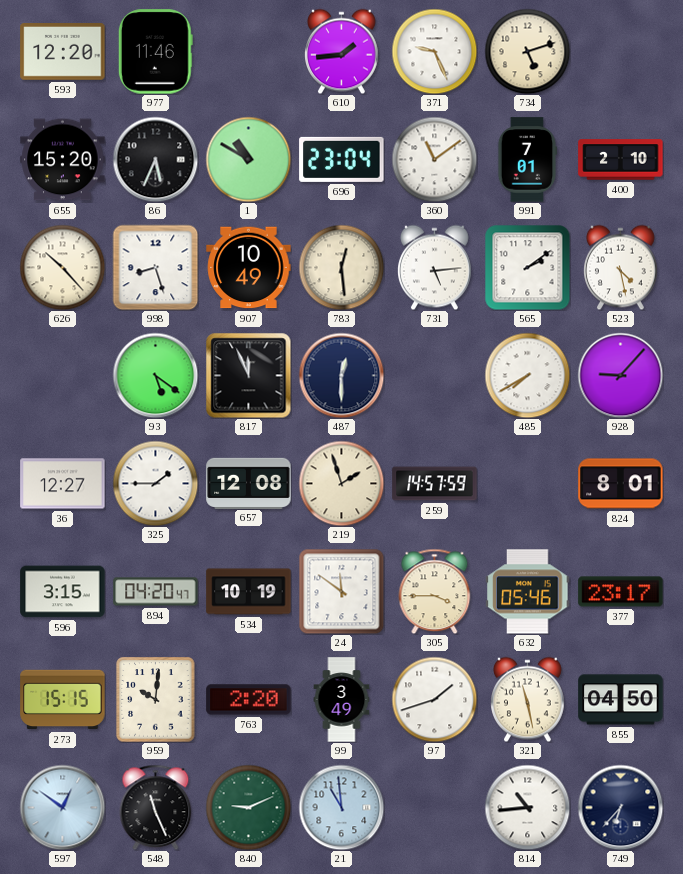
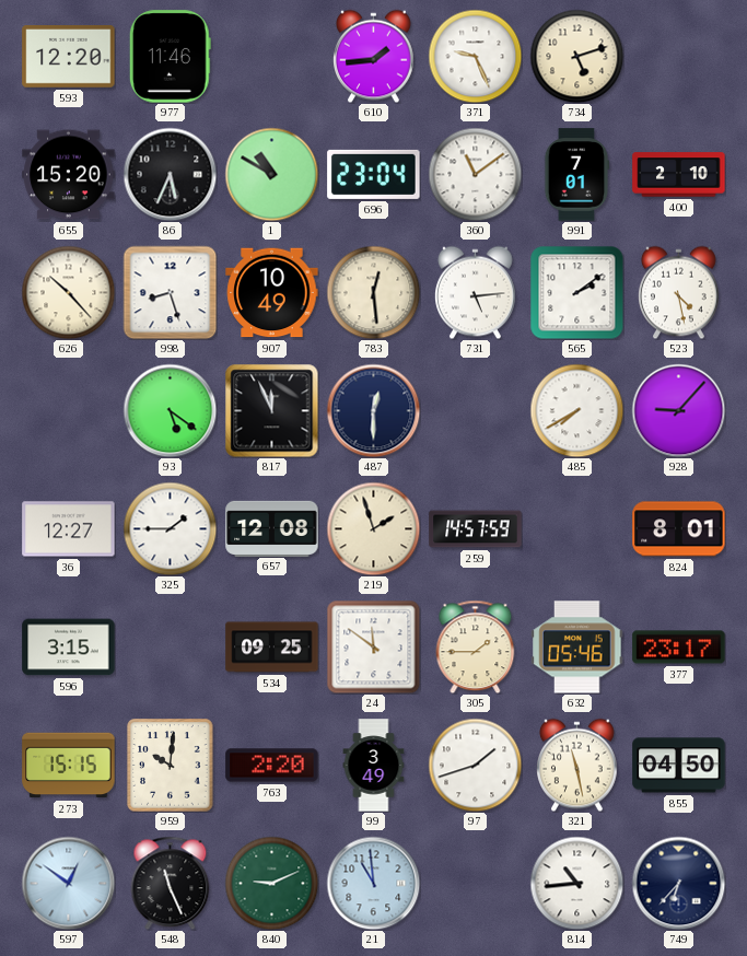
894: 04:20 -> none
534: 10:19 -> 09:25
305: 3:45 -> 1:45
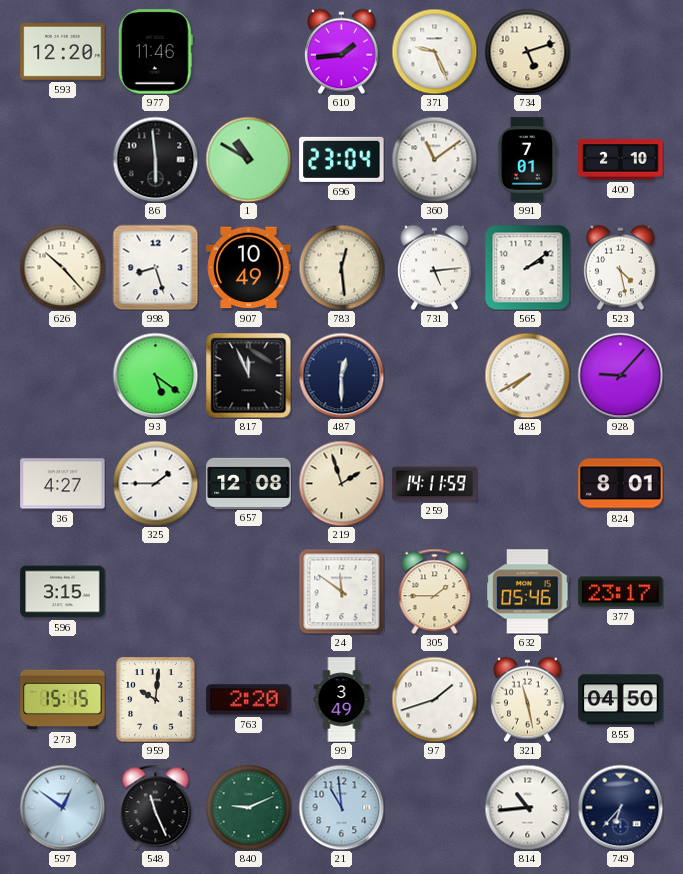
655: 15:20 -> none
86: 5:34 -> 5:59
36: 12:27 -> 4:27
259: 14:57 -> 14:11
534: 09:25 -> none
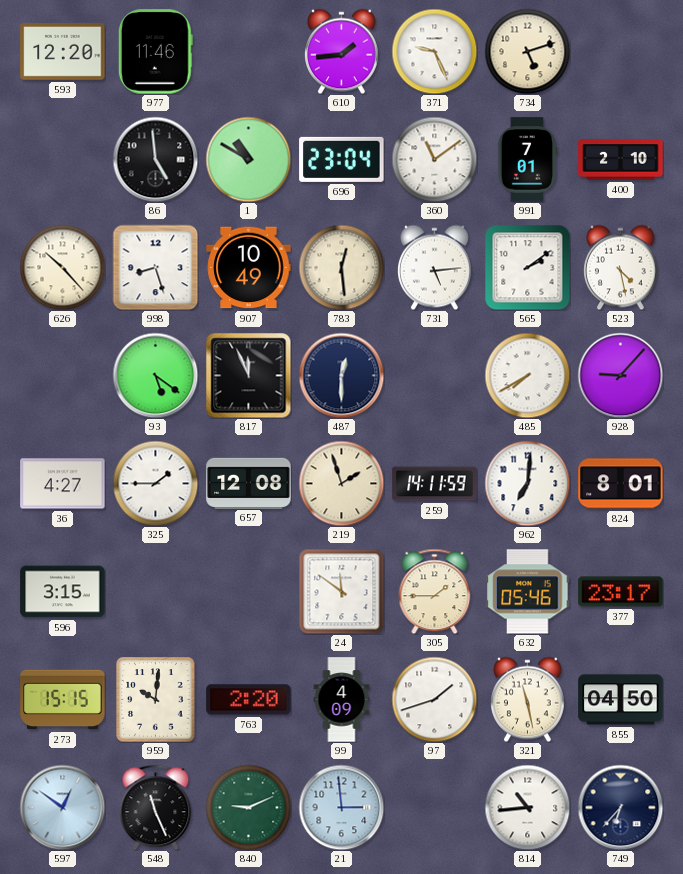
86: 5:59 -> 4:59
962: none -> 7:01
99: 3:49 -> 4:09
21: 10:59 -> 2:59
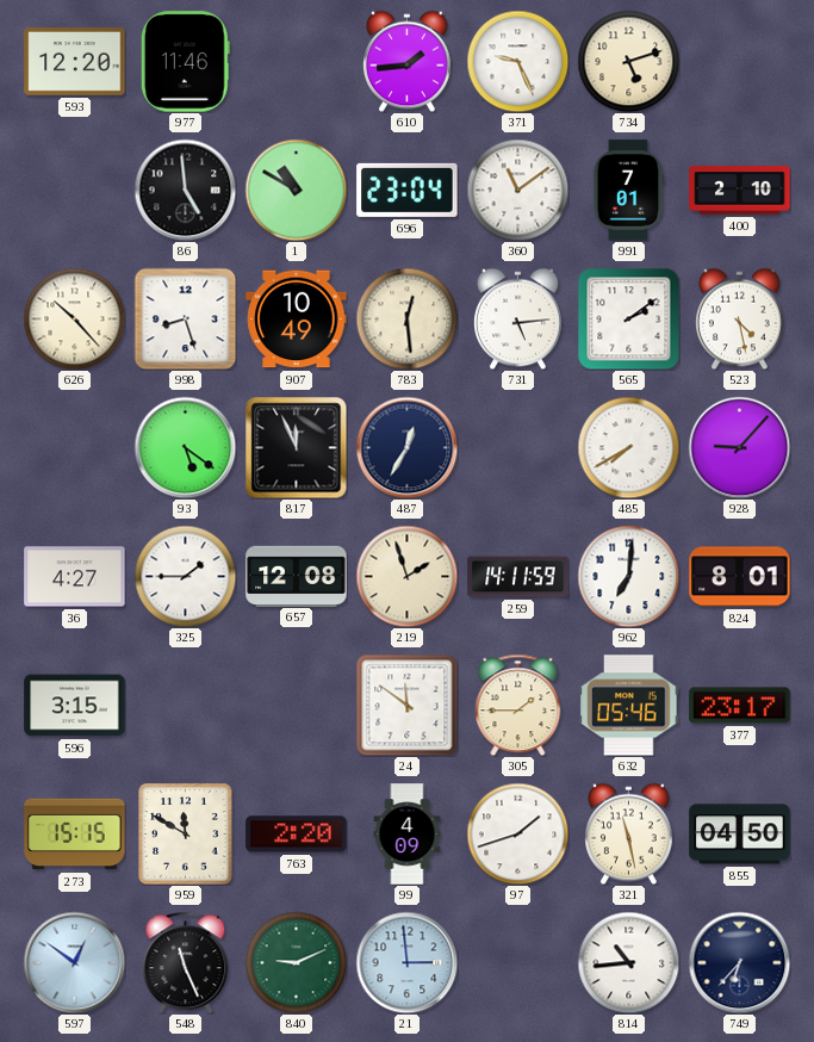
487: 12:30 -> 12:35
959: 10:01 -> 11:50
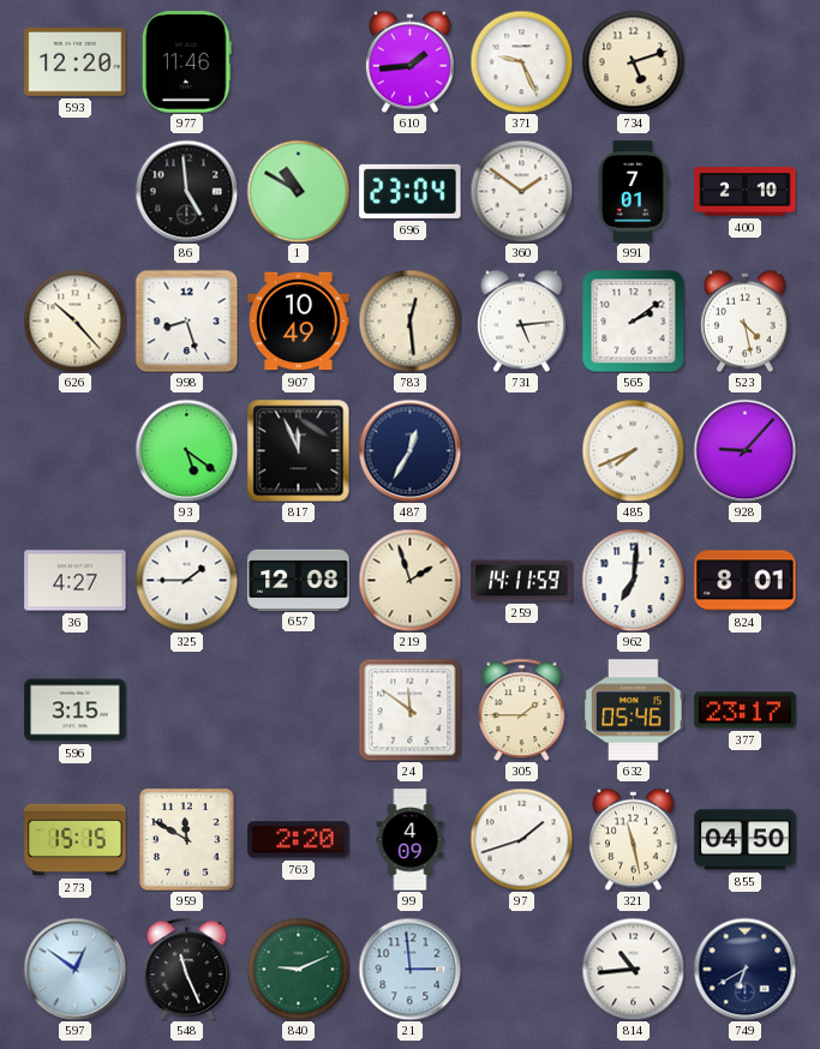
360: 11:09 -> 1:51
485: 7:40 -> 7:41
749: 6:37 -> 6:40
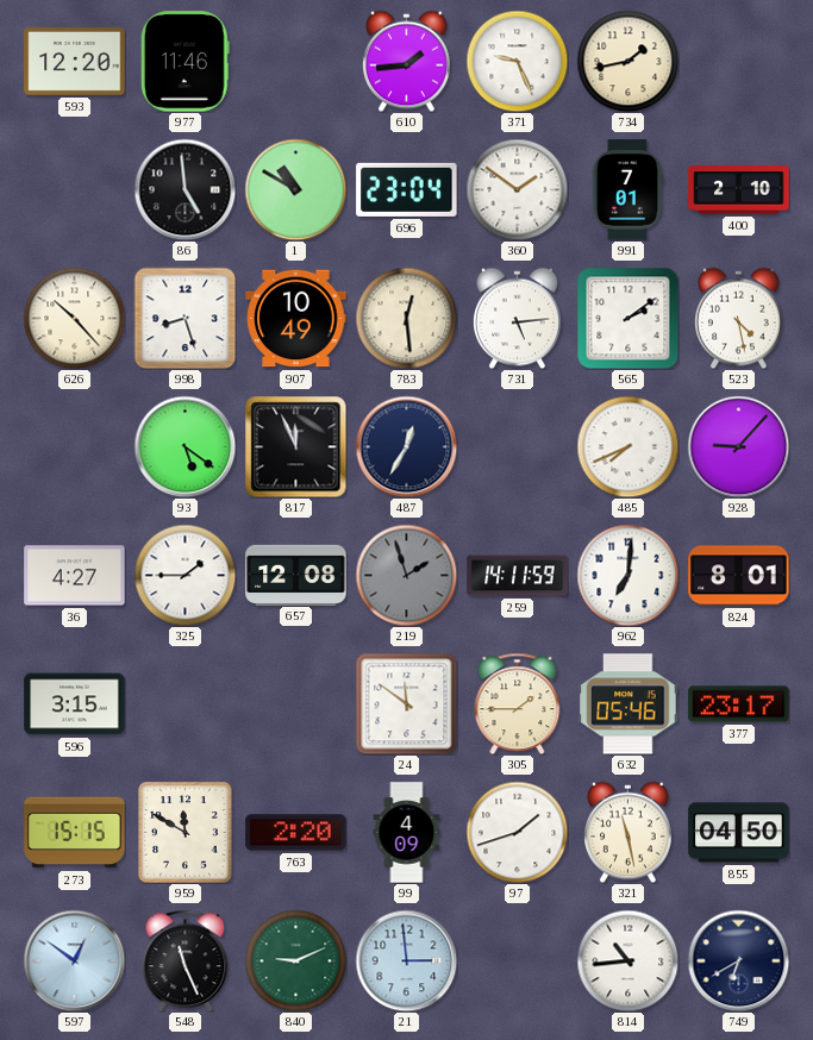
734: 5:12 -> 1:43
219 dial: cream -> grey
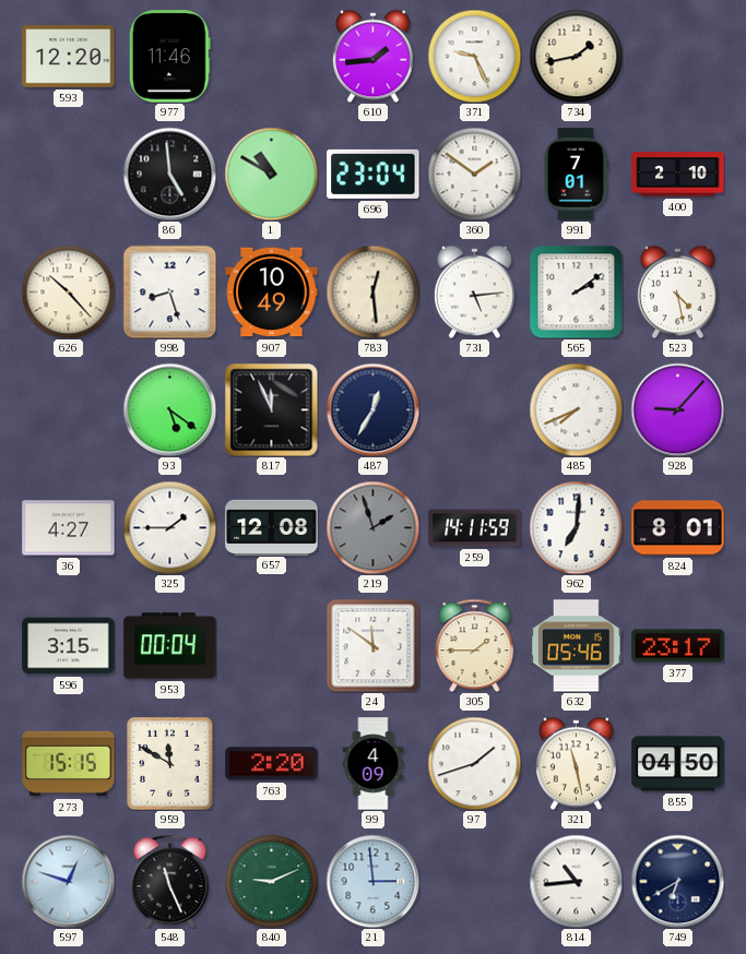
953: none -> 00:04
597: 12:51 -> 12:48
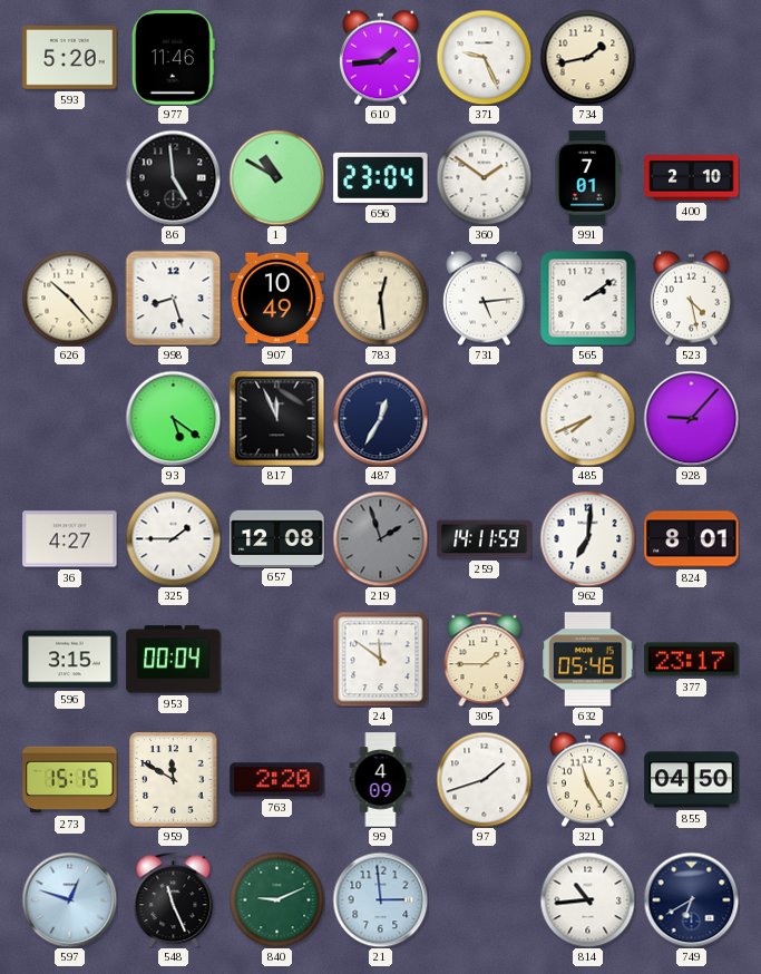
593: 12:20 -> 5:20
321: 11:28 -> 11:25
